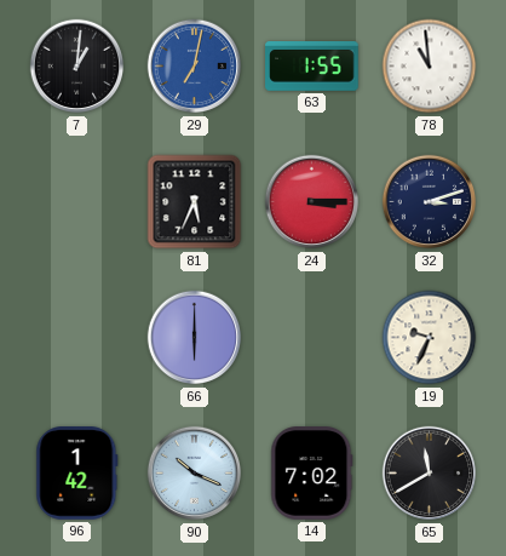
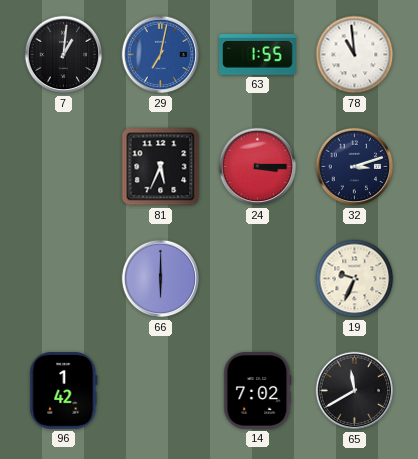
90: 10:19 -> none
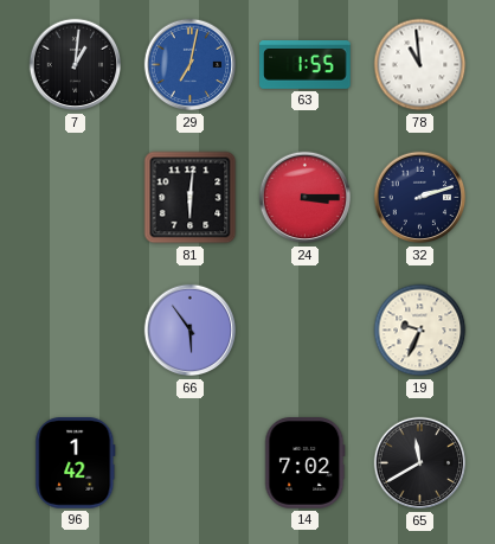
81: 5:34 -> 6:01
32: 3:12 -> 2:12
66: 6:00 -> 5:54
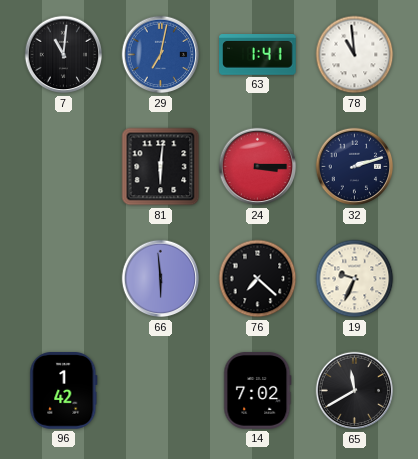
7: 1:01 -> 11:01
63: 1:55 -> 1:41
66: 5:54 -> 5:59
76: none -> 7:22
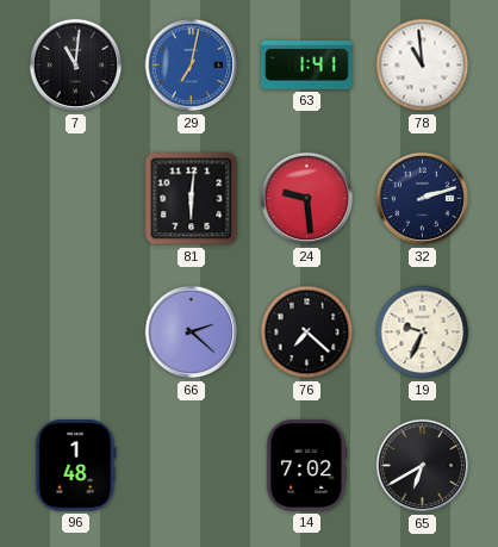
24: 3:15 -> 9:29
66: 5:59 -> 2:22
96: 1:42 -> 1:48
65: 11:40 -> 6:40
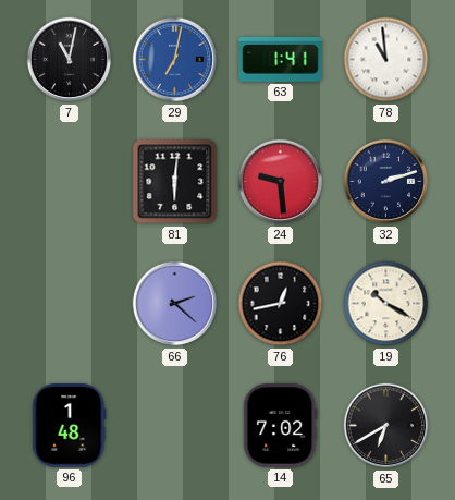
7: 11:01 -> 11:02
76: 7:22 -> 12:43
19: 9:34 -> 10:20
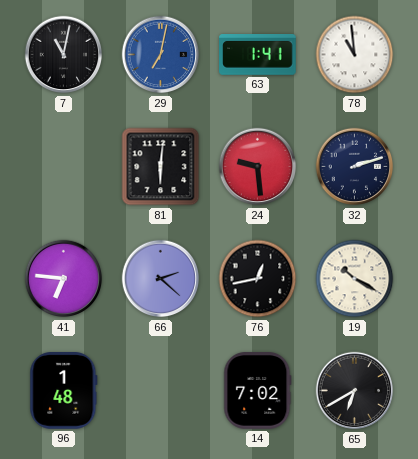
41: none -> 6:46
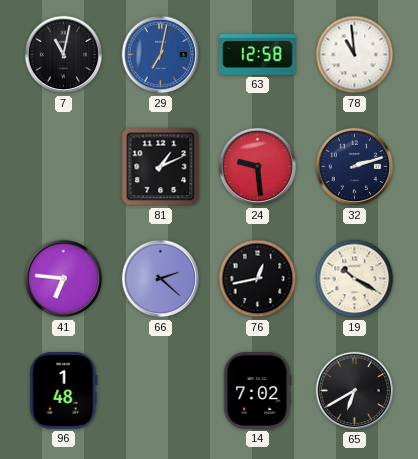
63: 1:41 -> 12:58
81: 6:01 -> 1:11
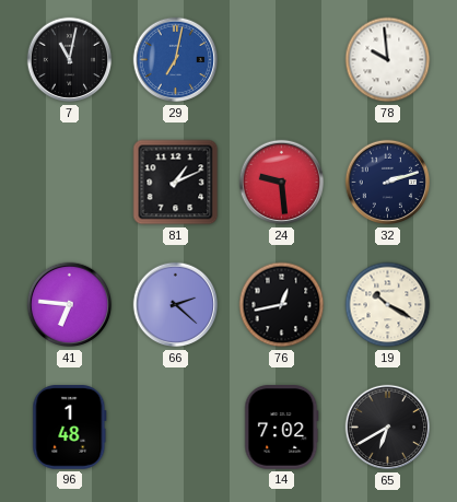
63: 12:58 -> none
78: 10:59 -> 9:59
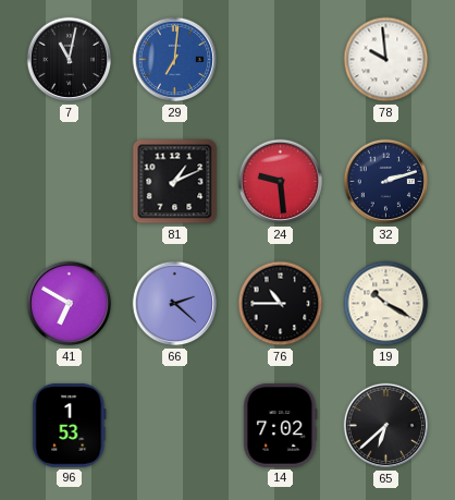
29: 7:02 -> 7:01
41: 6:46 -> 6:50
76: 12:43 -> 10:45
96: 1:48 -> 1:53
65: 6:40 -> 6:38
